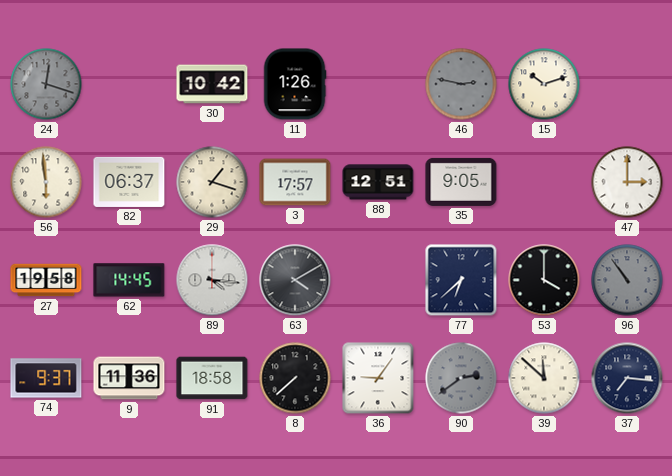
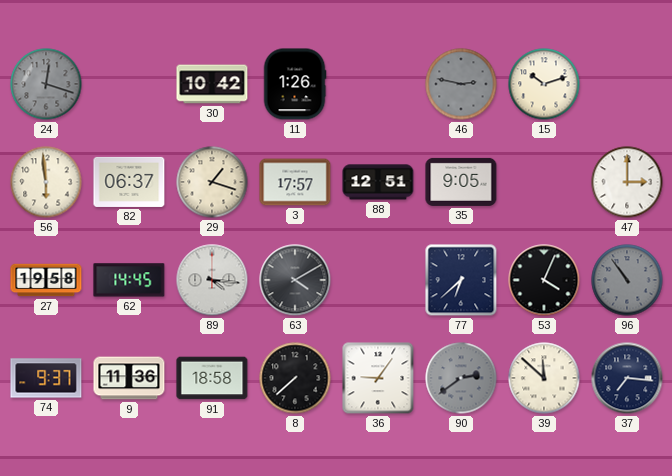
53: 4:00 -> 4:04
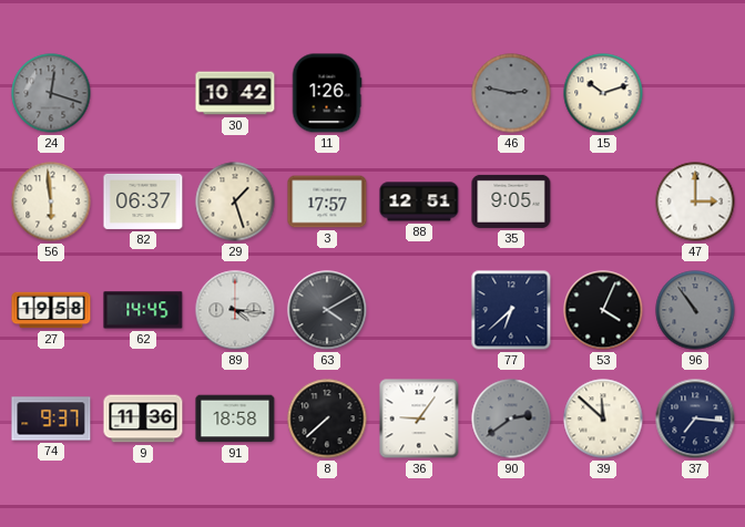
29: 1:18 -> 1:27
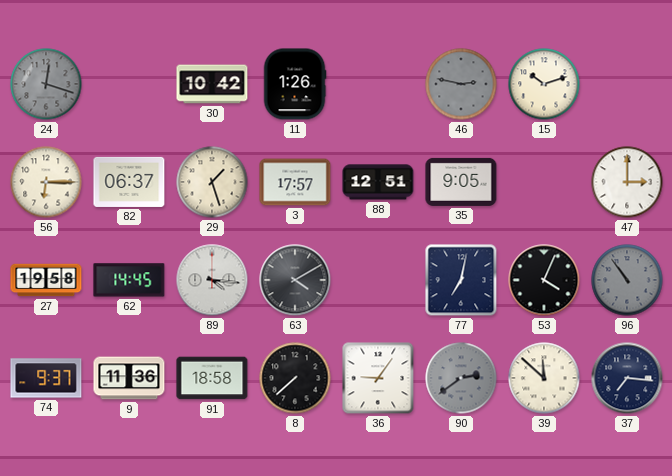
56: 5:59 -> 6:15
77: 6:38 -> 7:02
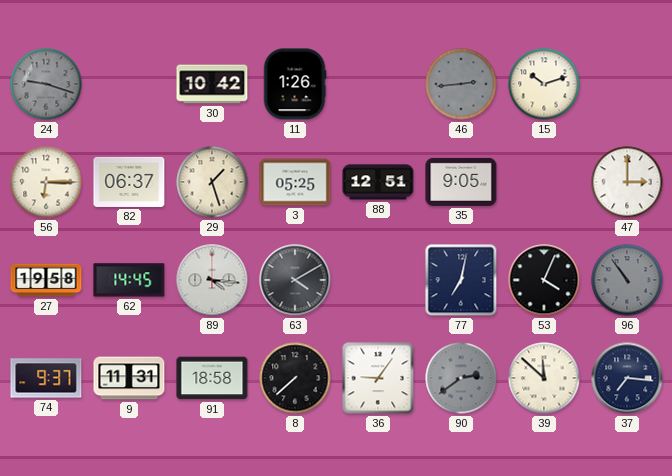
24: 12:18 -> 9:18
46: 2:47 -> 2:44
3: 17:57 -> 05:25
9: 11:36 -> 11:31
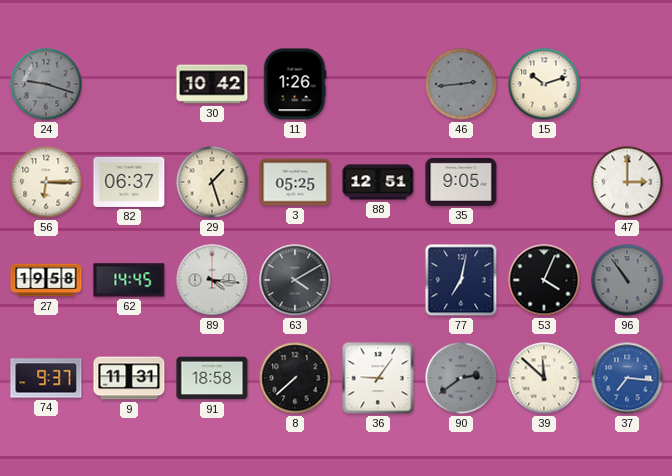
37 dial: navy -> blue
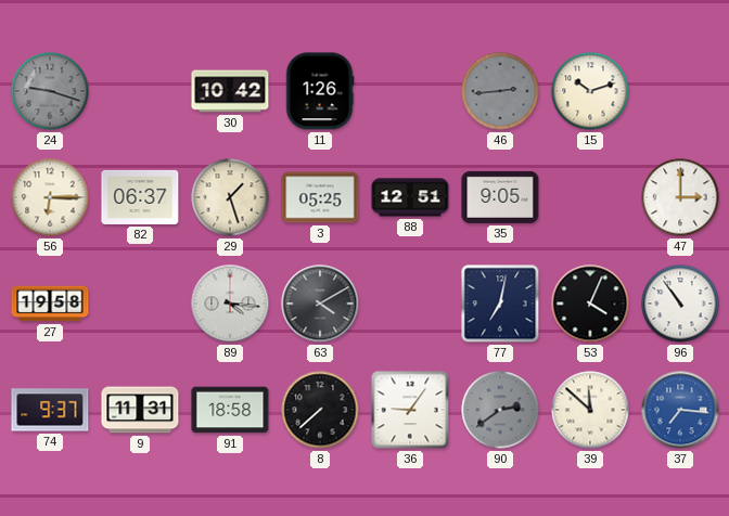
62: 14:45 -> none
96 dial: grey -> white
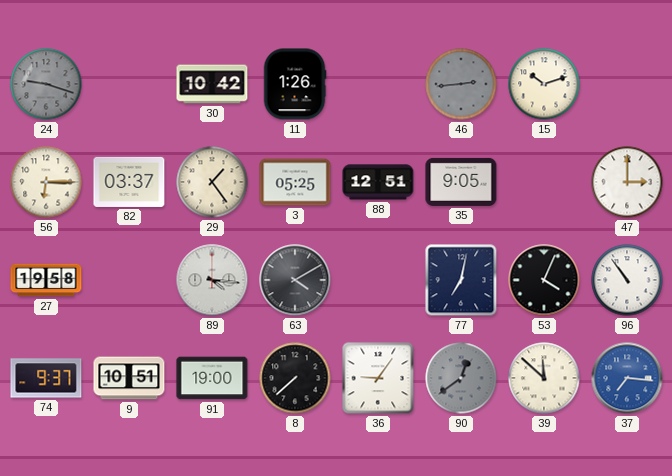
82: 06:37 -> 03:37
29: 1:27 -> 1:24
9: 11:31 -> 10:51
91: 18:58 -> 19:00
90: 2:39 -> 12:39
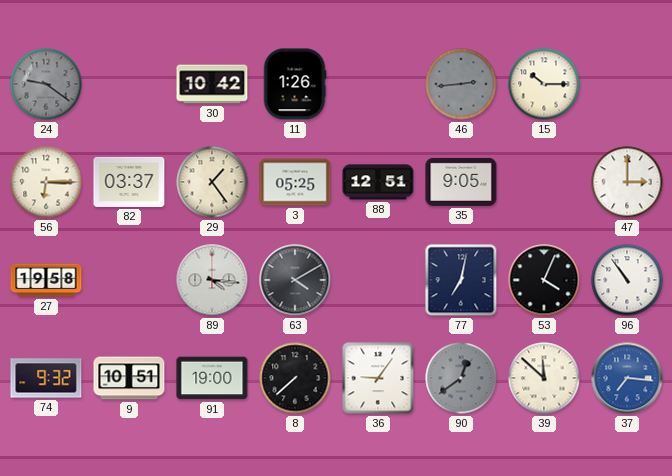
24: 9:18 -> 9:21
15: 10:12 -> 10:15
74: 9:37 -> 9:32
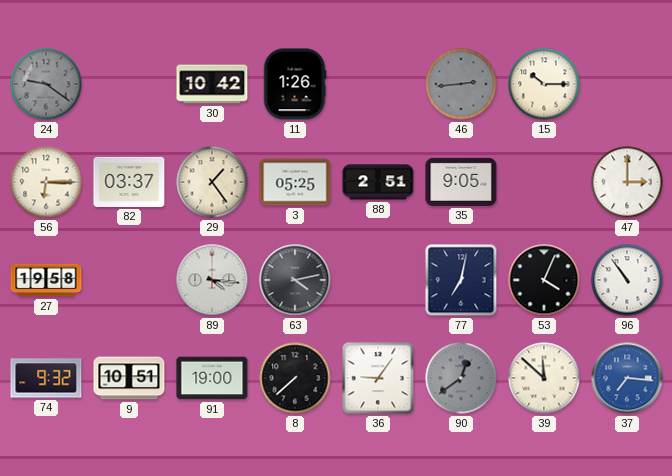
88: 12:51 -> 2:51
63: 4:10 -> 4:13
